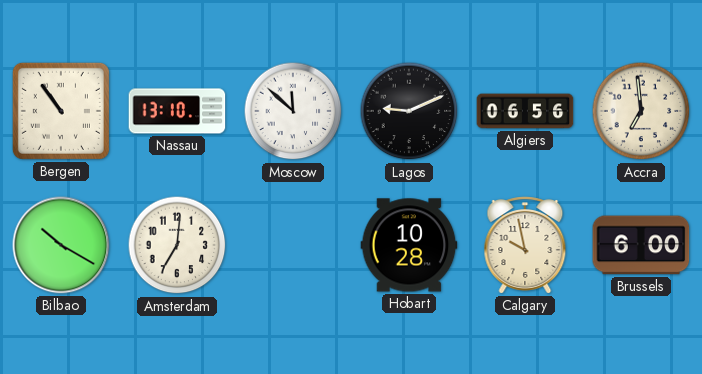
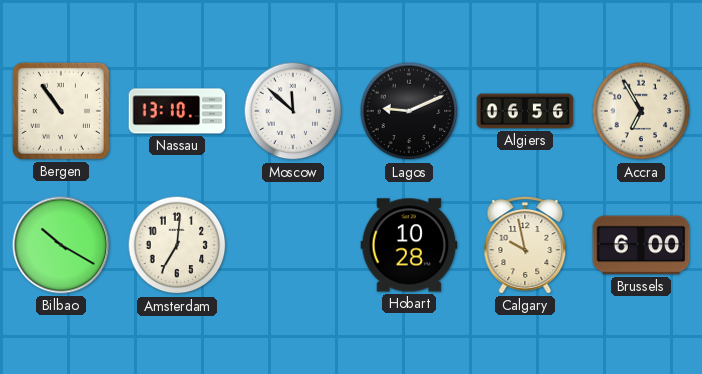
Accra: 6:59 -> 6:55
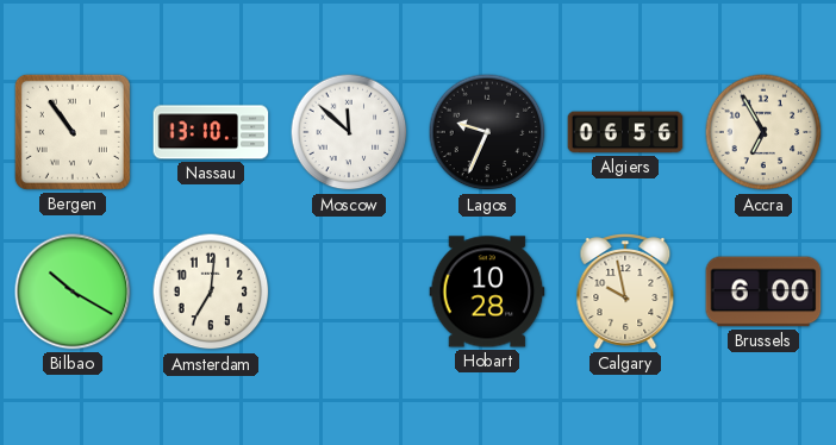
Lagos: 9:11 -> 9:34
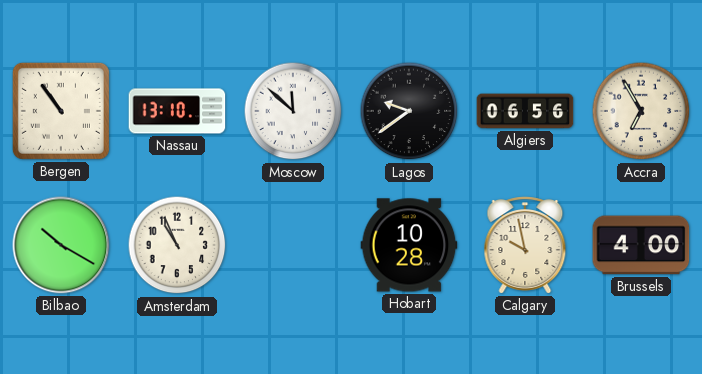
Lagos: 9:34 -> 9:39
Amsterdam: 7:01 -> 10:56
Brussels: 6:00 -> 4:00
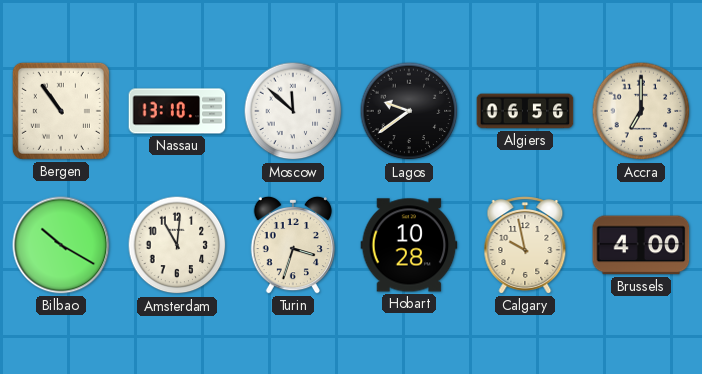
Accra: 6:55 -> 7:00
Amsterdam: 10:56 -> 11:01
Turin: none -> 3:33
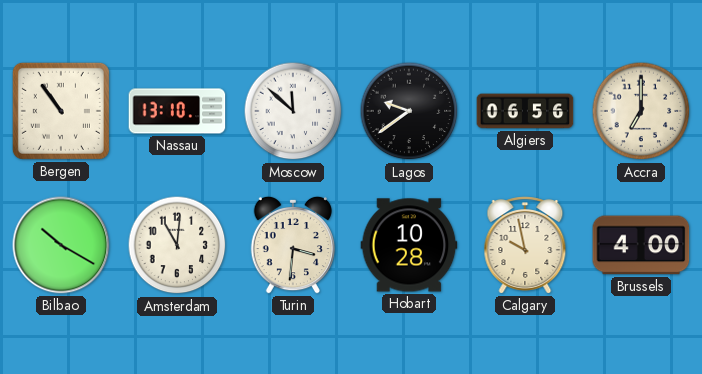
Turin: 3:33 -> 3:31
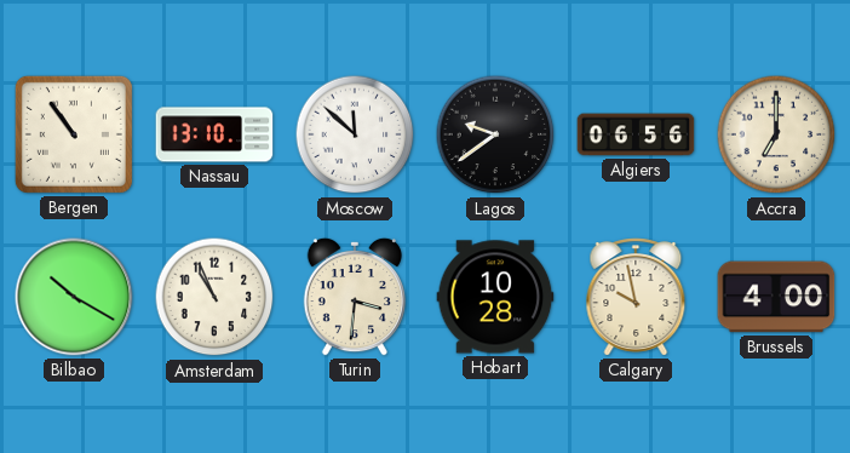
Amsterdam: 11:01 -> 10:56
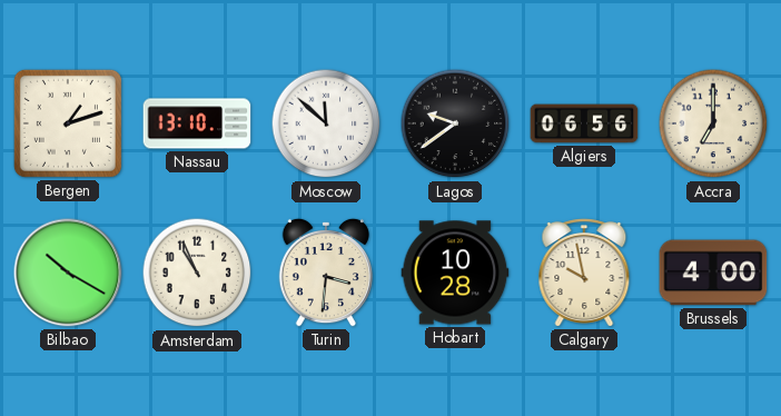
Bergen: 10:54 -> 1:12
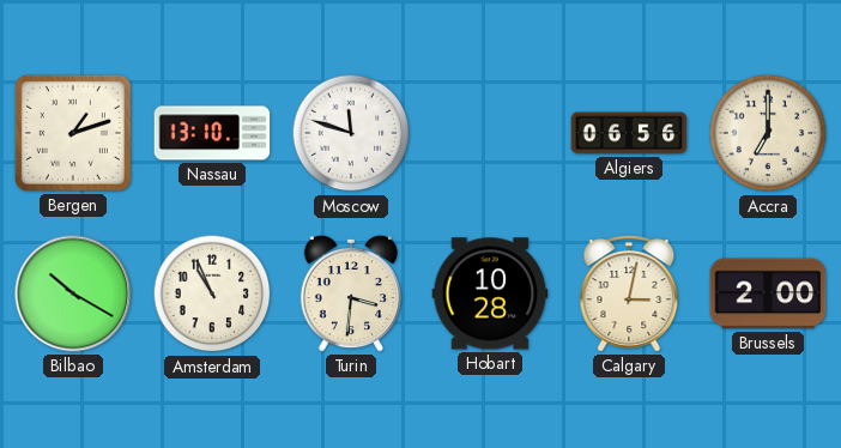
Moscow: 11:52 -> 11:48
Lagos: 9:39 -> none
Calgary: 9:58 -> 3:02
Brussels: 4:00 -> 2:00
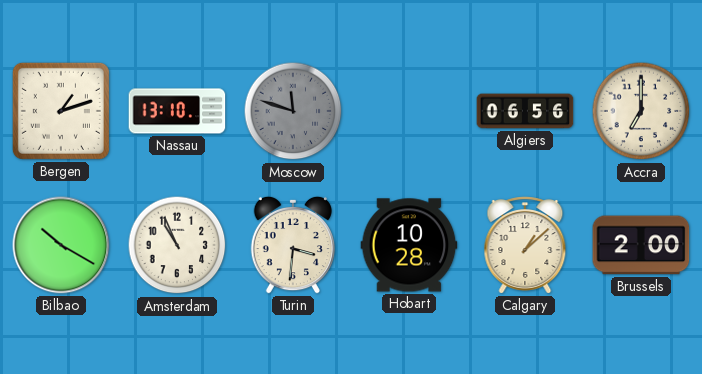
Moscow dial: white -> grey
Calgary: 3:02 -> 1:08
